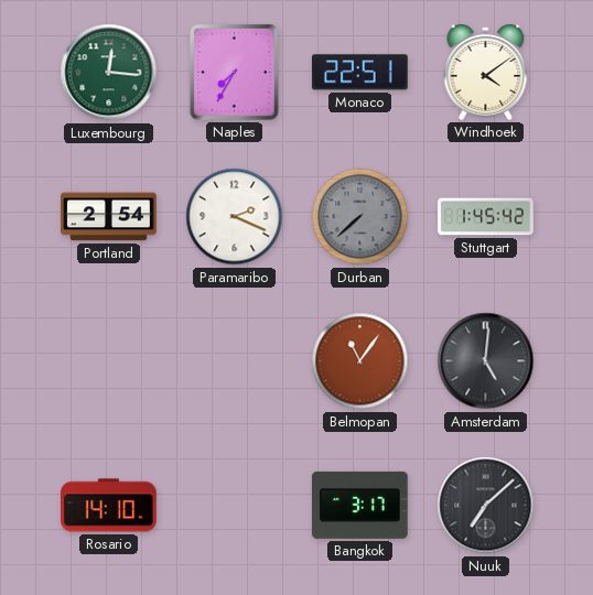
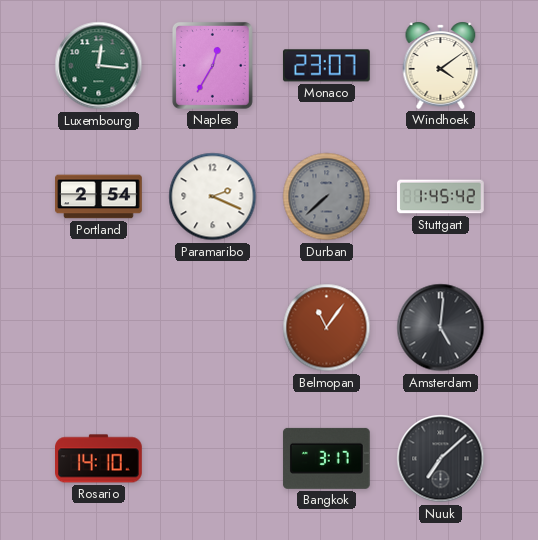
Naples: 7:35 -> 12:35
Monaco: 22:51 -> 23:07
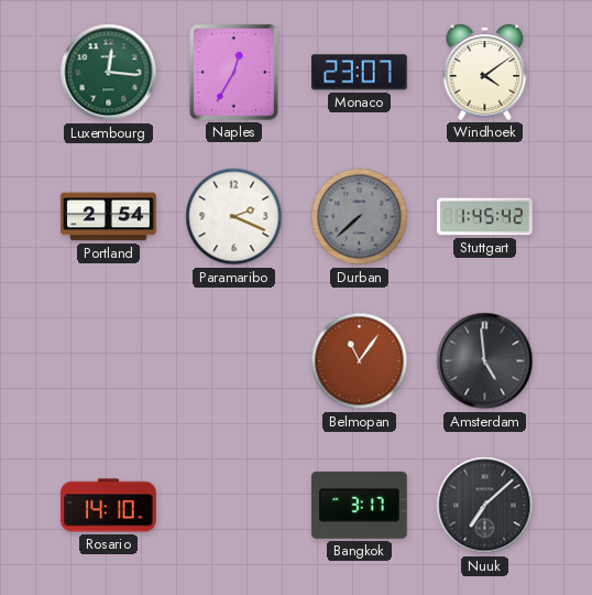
Amsterdam: 5:01 -> 4:59
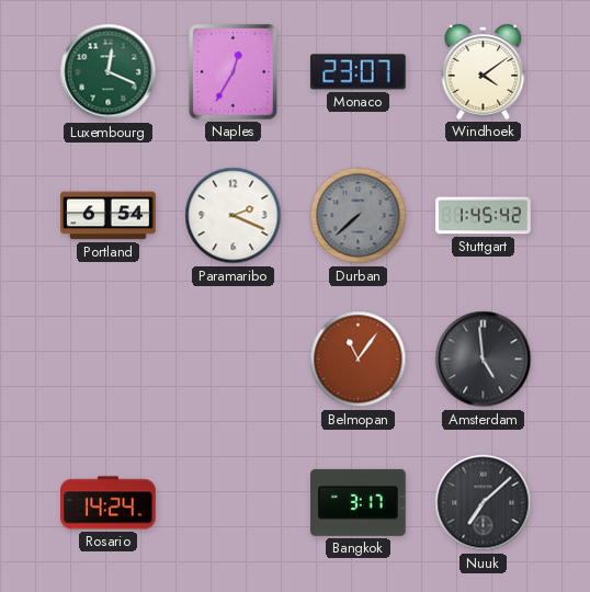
Luxembourg: 12:16 -> 12:19
Portland: 2:54 -> 6:54
Rosario: 14:10 -> 14:24
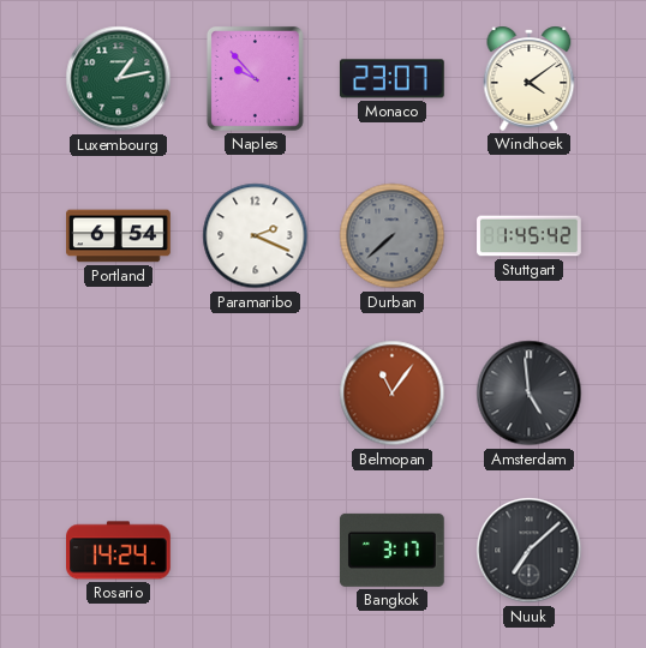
Luxembourg: 12:19 -> 1:13
Naples: 12:35 -> 9:53
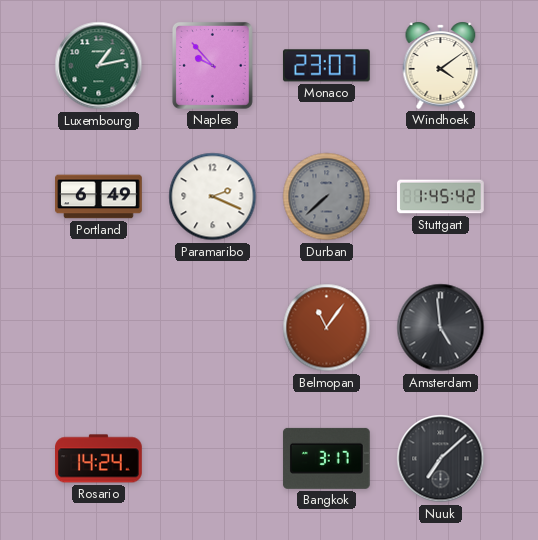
Portland: 6:54 -> 6:49
